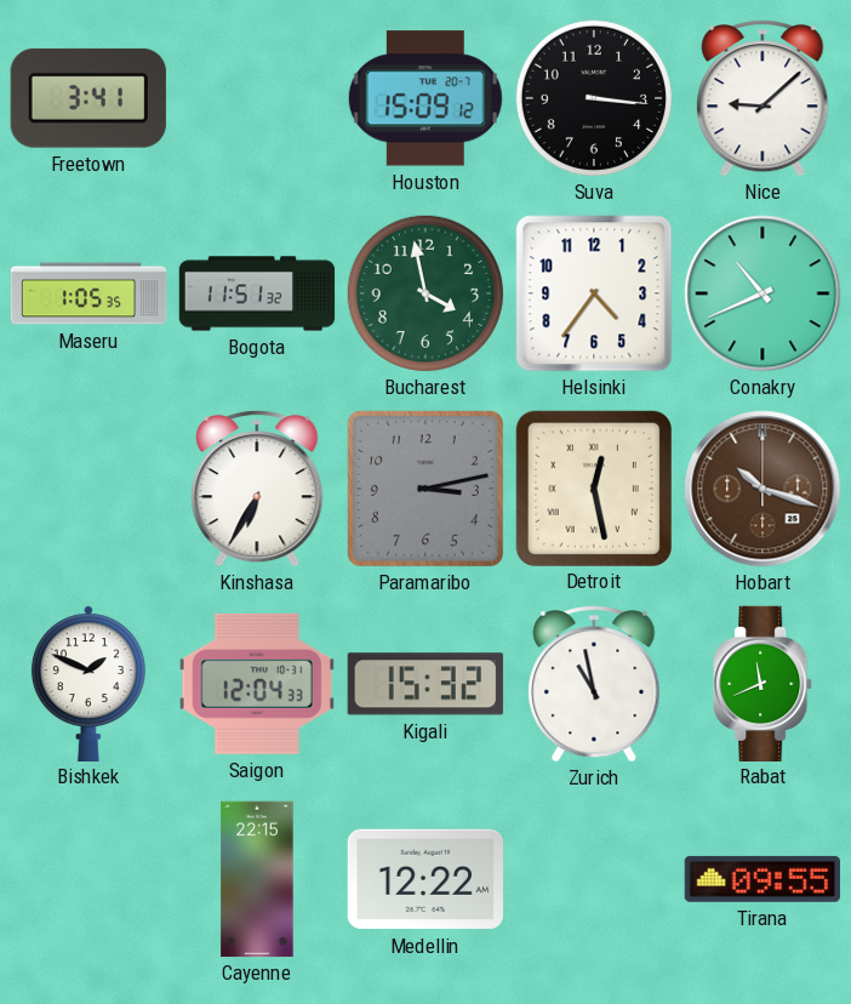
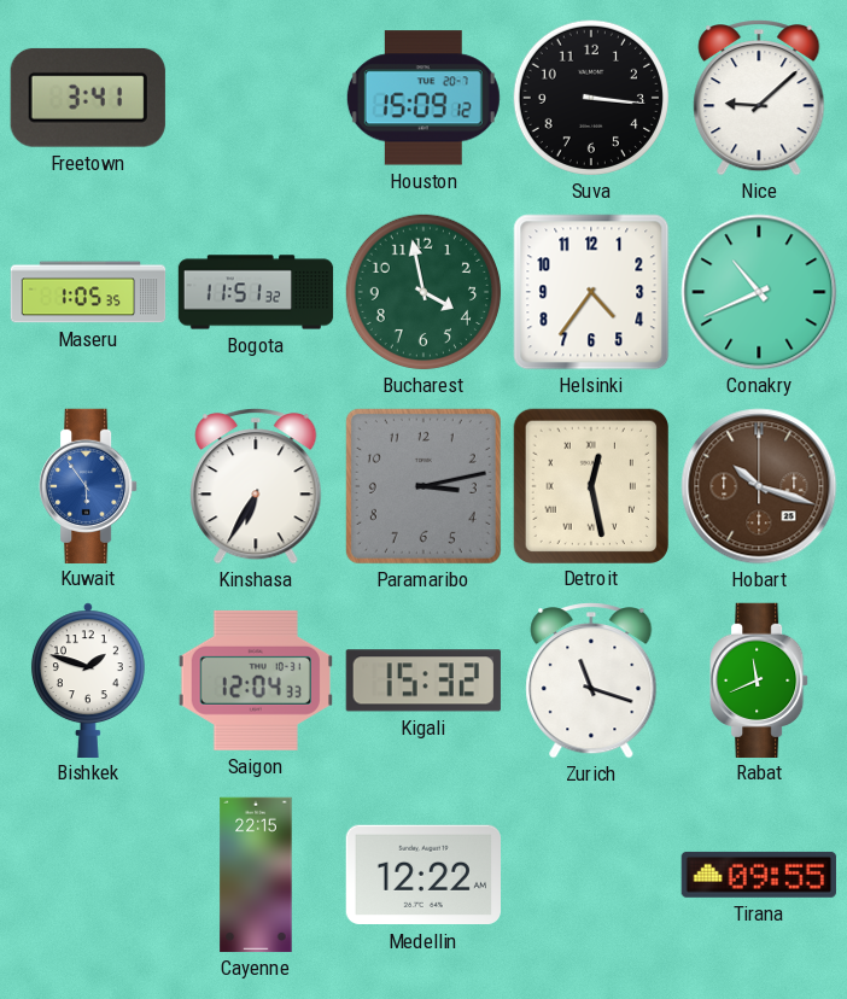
Kuwait: none -> 5:54
Bishkek: 1:49 -> 1:48
Zurich: 10:58 -> 11:18
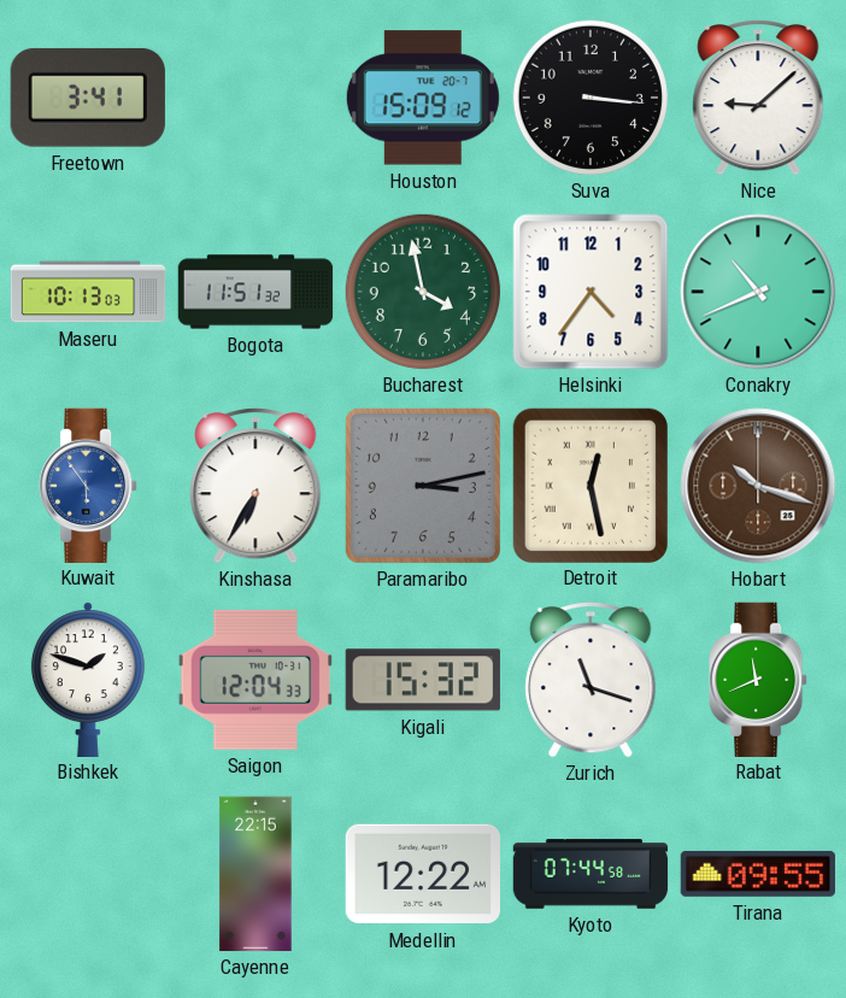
Maseru: 1:05 -> 10:13
Kyoto: none -> 07:44
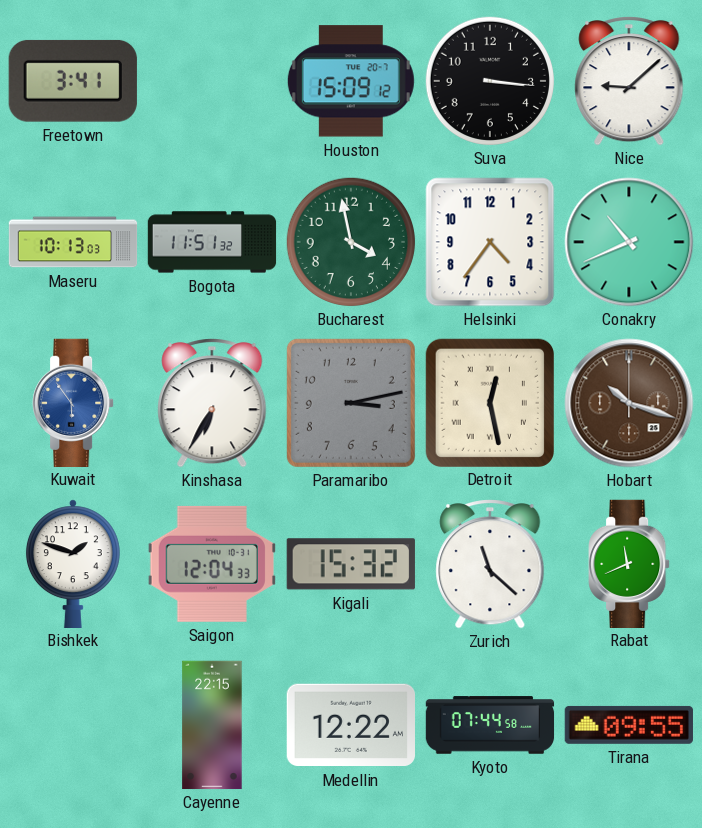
Zurich: 11:18 -> 11:22
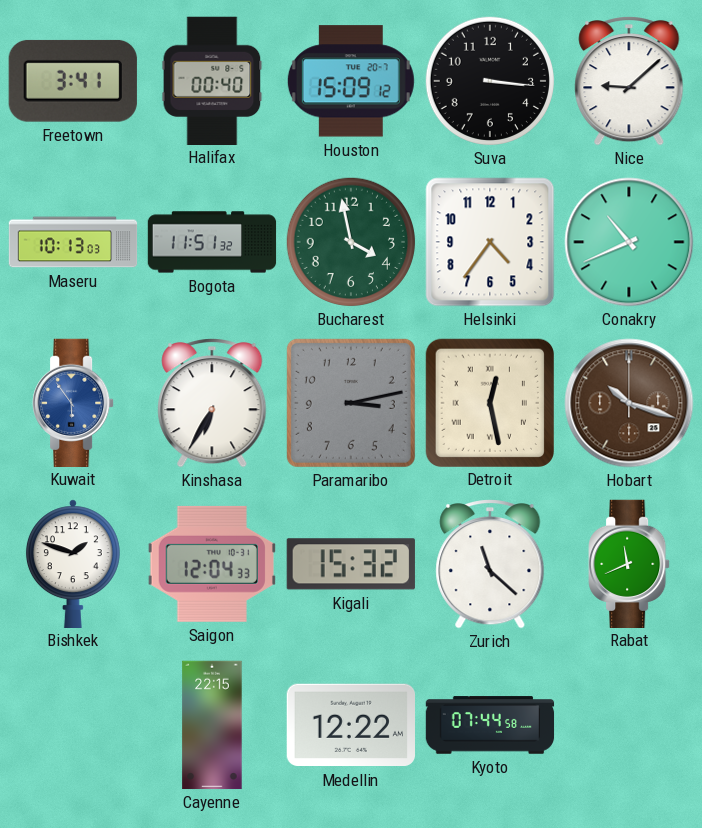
Halifax: none -> 00:40
Tirana: 09:55 -> none
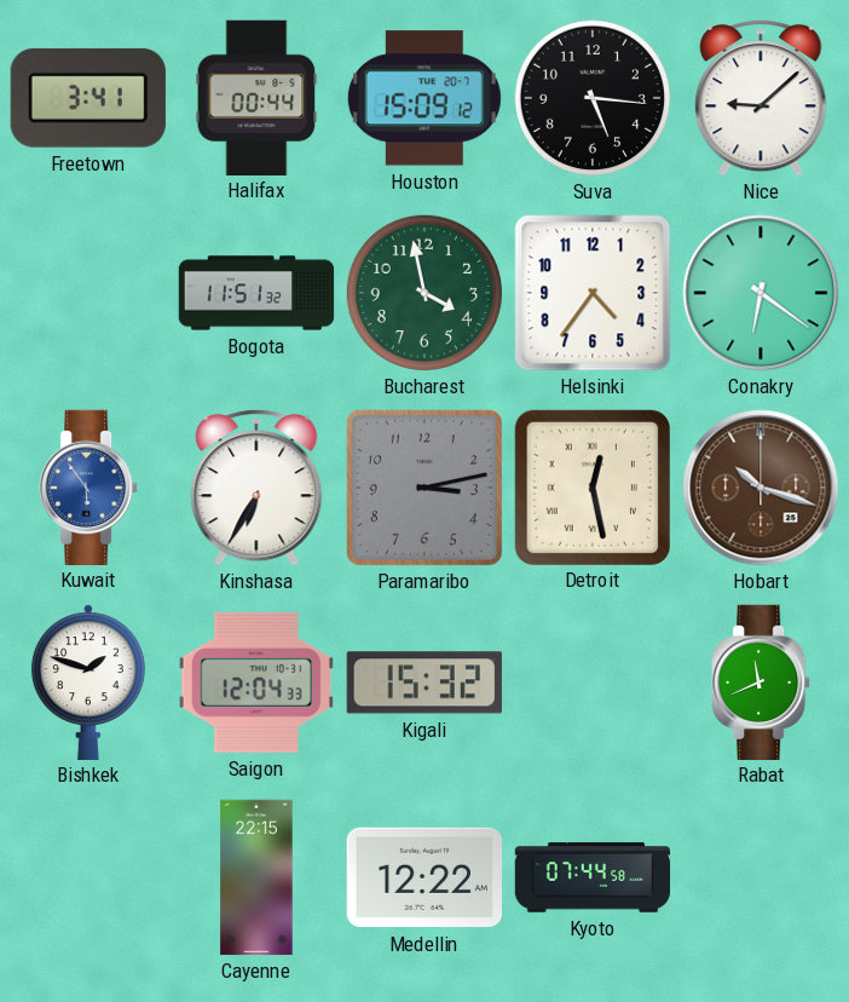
Halifax: 00:40 -> 00:44
Suva: 3:16 -> 5:16
Maseru: 10:13 -> none
Conakry: 10:41 -> 6:21
Zurich: 11:22 -> none
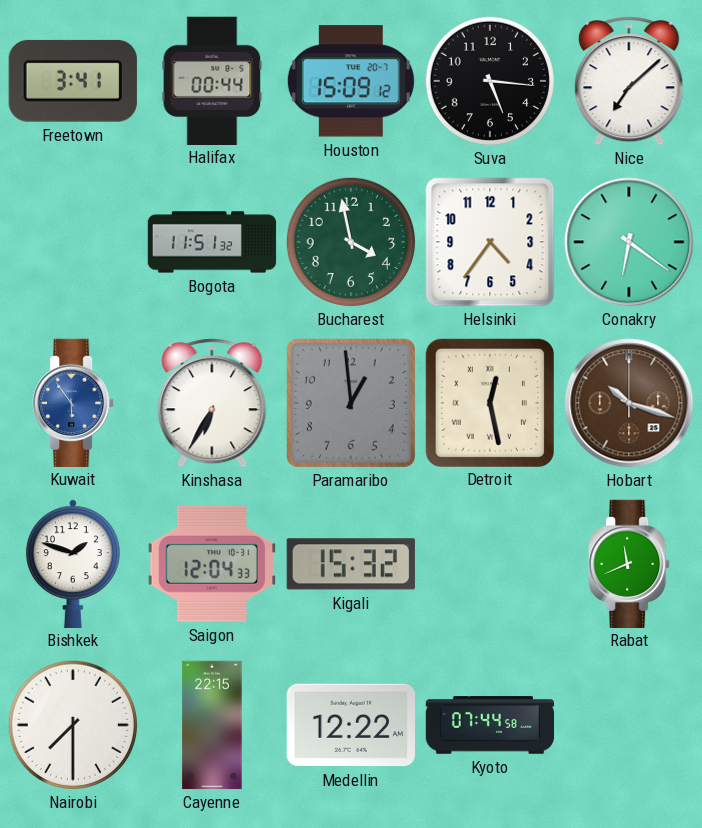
Nice: 9:08 -> 7:08
Paramaribo: 3:13 -> 12:59
Nairobi: none -> 7:30
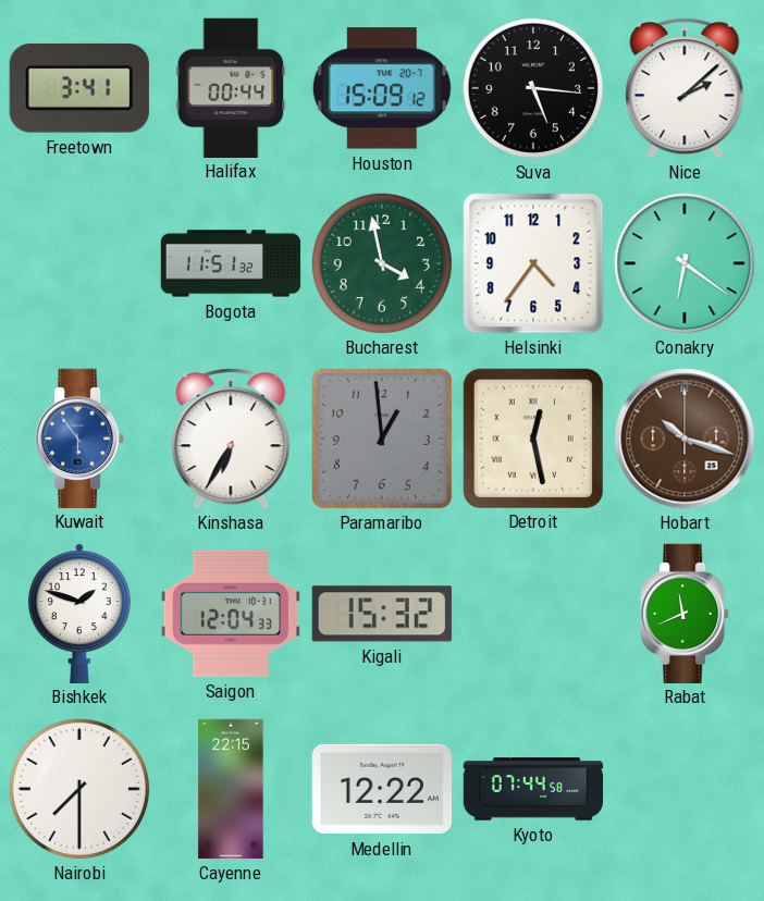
Nice: 7:08 -> 2:08
